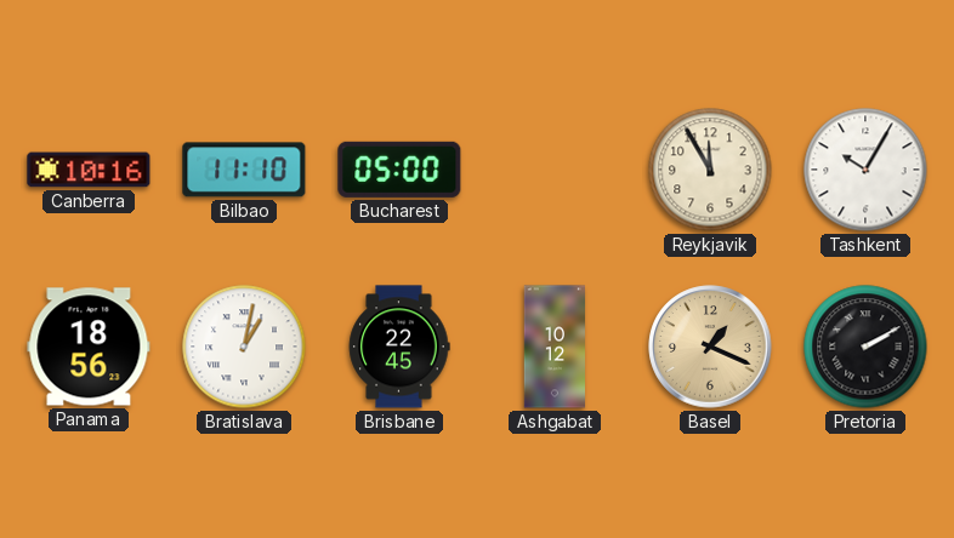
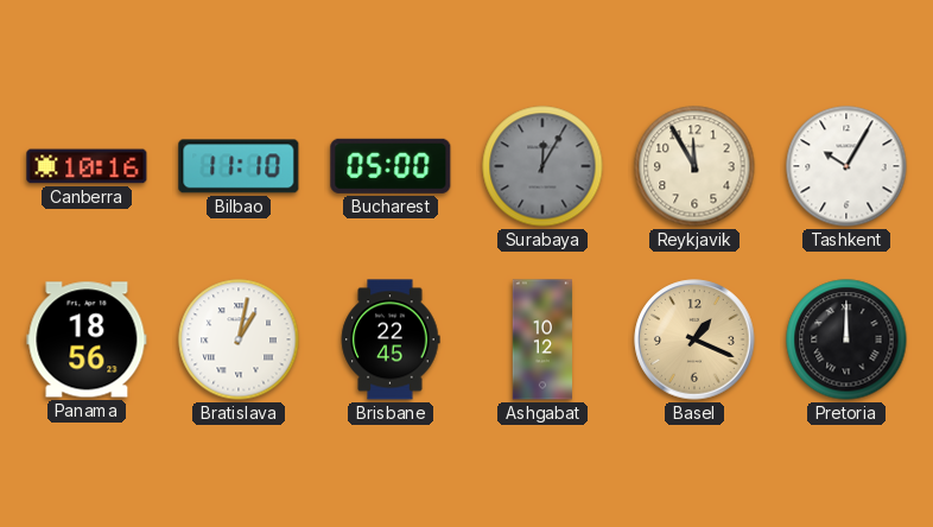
Surabaya: none -> 12:05
Pretoria: 2:10 -> 12:00
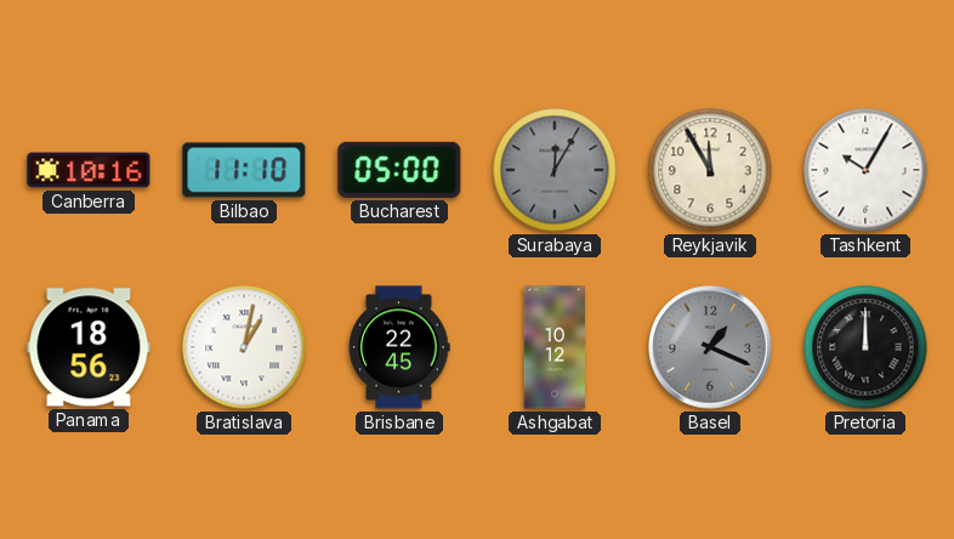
Basel dial: champagne -> grey
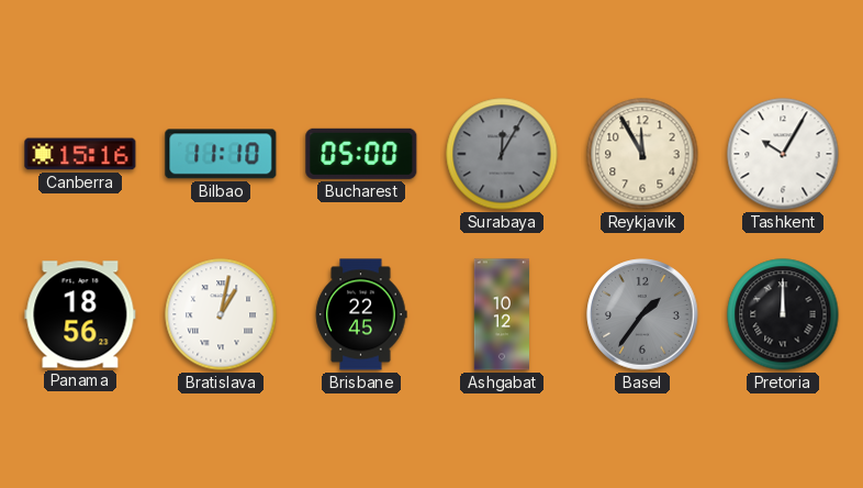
Canberra: 10:16 -> 15:16
Basel: 1:19 -> 1:36
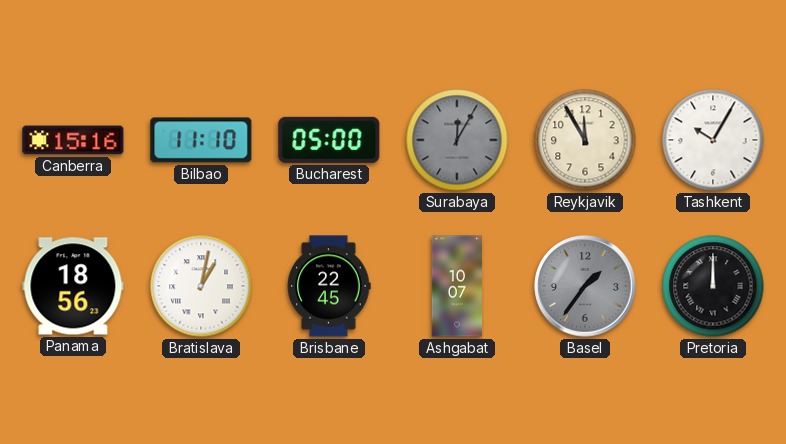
Ashgabat: 10:12 -> 10:07
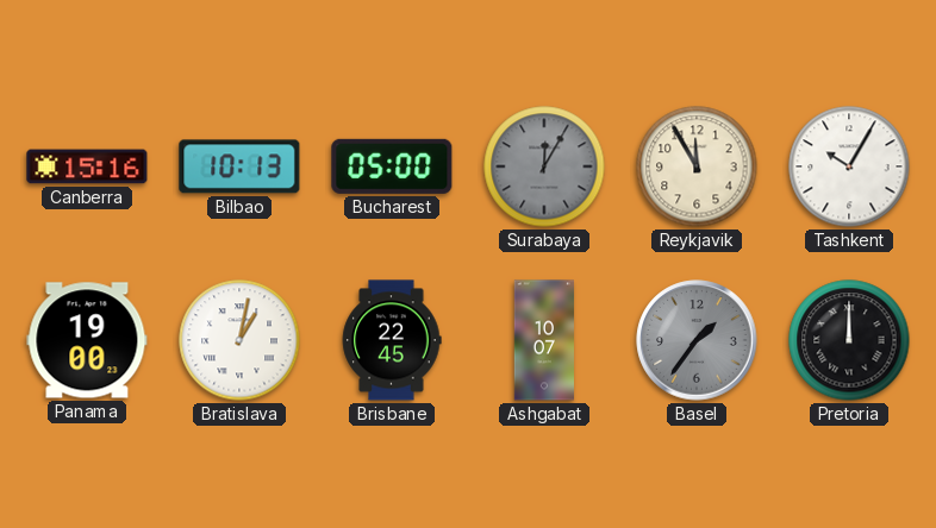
Bilbao: 11:10 -> 10:13
Panama: 18:56 -> 19:00
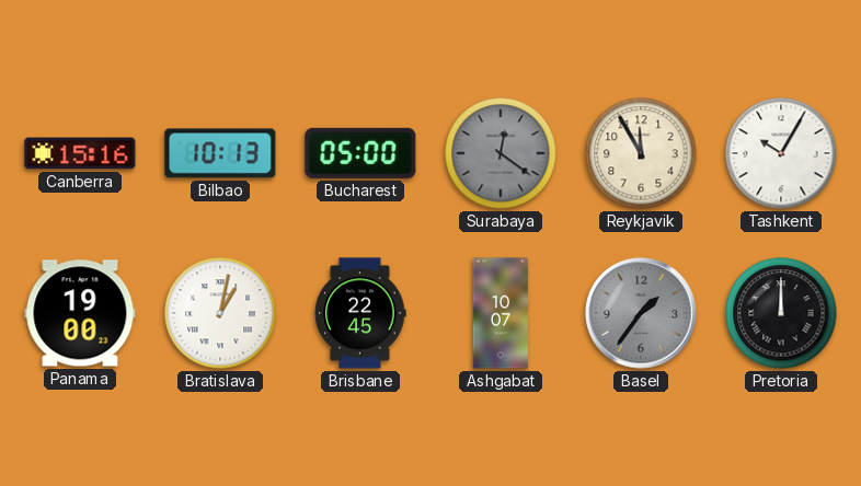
Surabaya: 12:05 -> 12:21
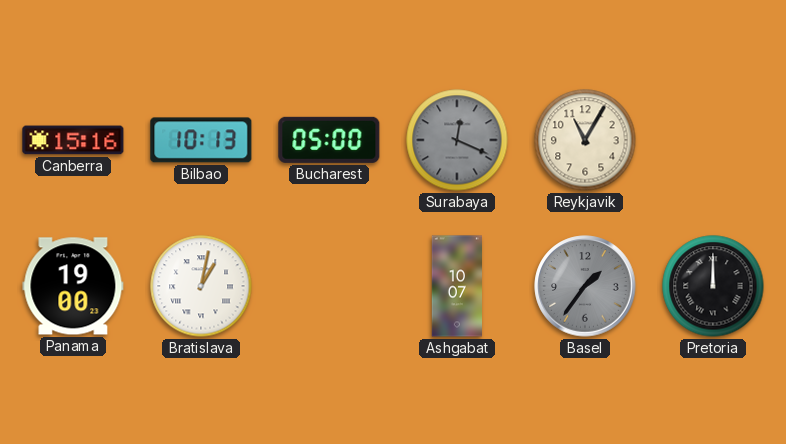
Surabaya: 12:21 -> 12:19
Reykjavik: 11:55 -> 11:05
Tashkent: 10:05 -> none
Brisbane: 22:45 -> none
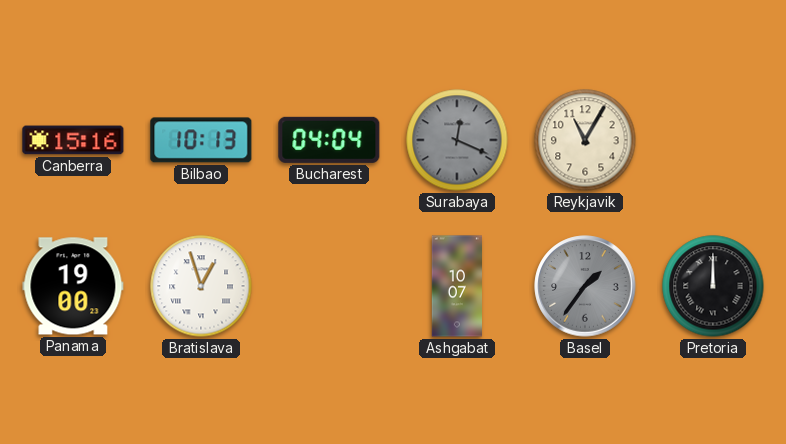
Bucharest: 05:00 -> 04:04
Bratislava: 1:02 -> 12:57
